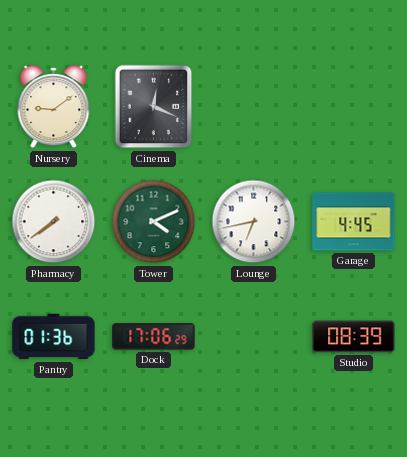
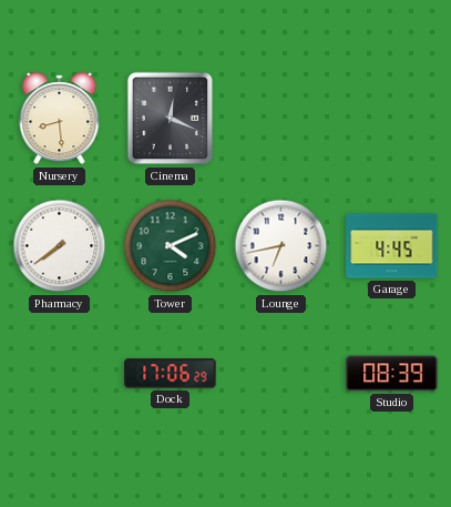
Nursery: 9:09 -> 8:29
Pantry: 01:36 -> none
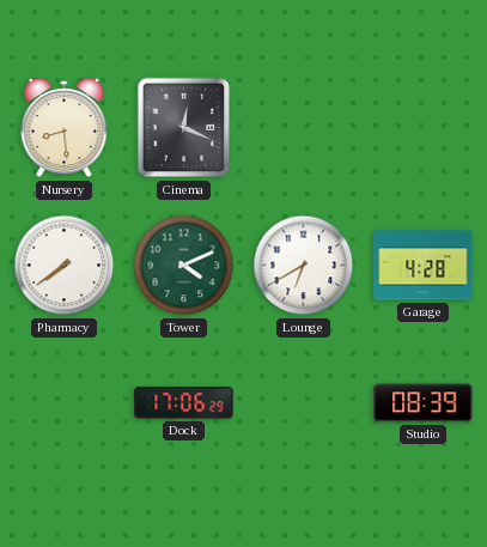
Lounge: 6:43 -> 6:40
Garage: 4:45 -> 4:28
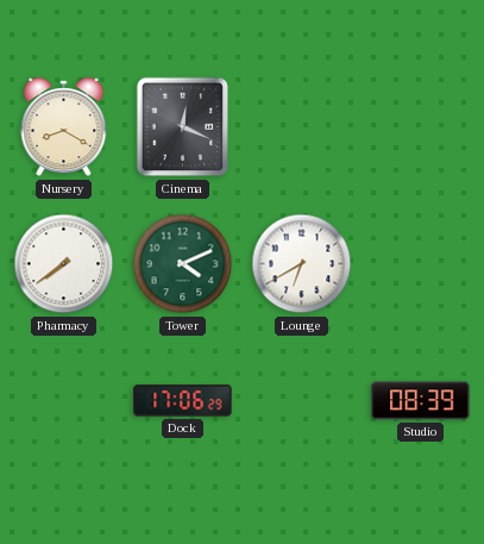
Nursery: 8:29 -> 8:20
Garage: 4:28 -> none
